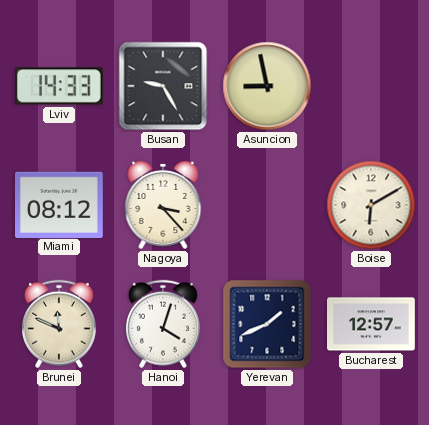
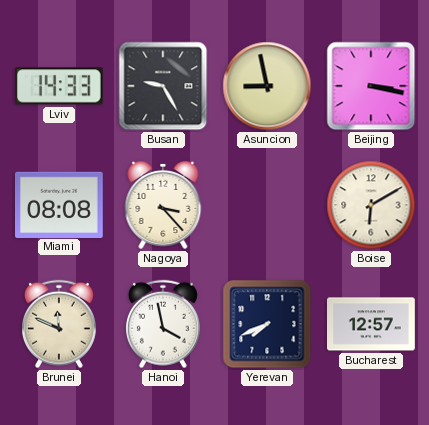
Beijing: none -> 3:17
Miami: 08:12 -> 08:08
Hanoi: 4:03 -> 3:58
Yerevan: 1:41 -> 7:41
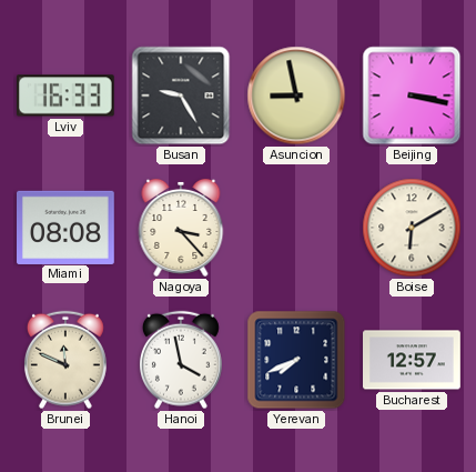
Lviv: 14:33 -> 16:33
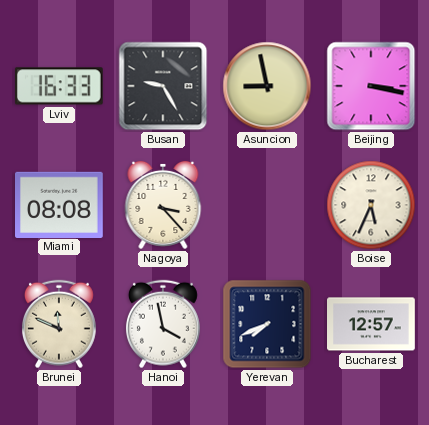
Boise: 6:10 -> 5:34
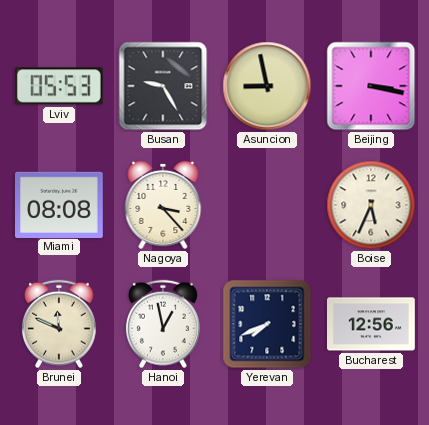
Lviv: 16:33 -> 05:53
Hanoi: 3:58 -> 12:58
Bucharest: 12:57 -> 12:56
